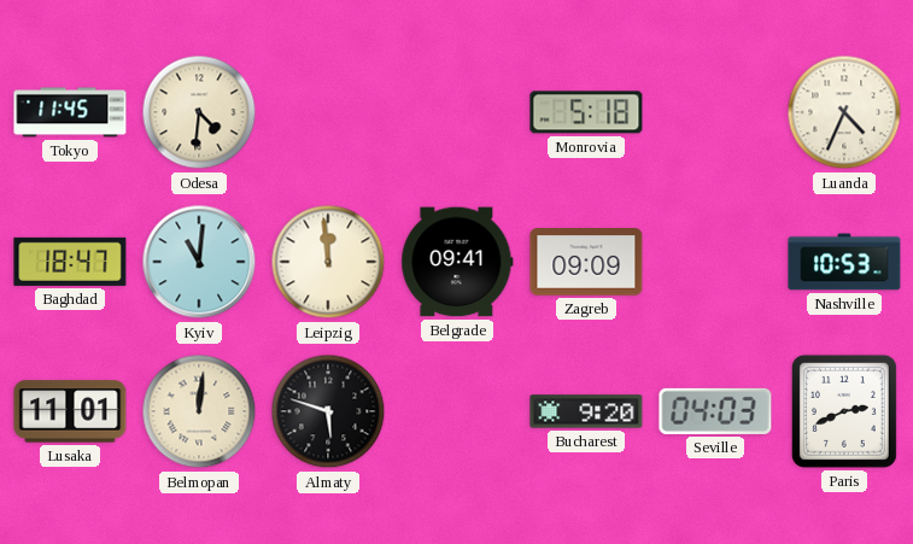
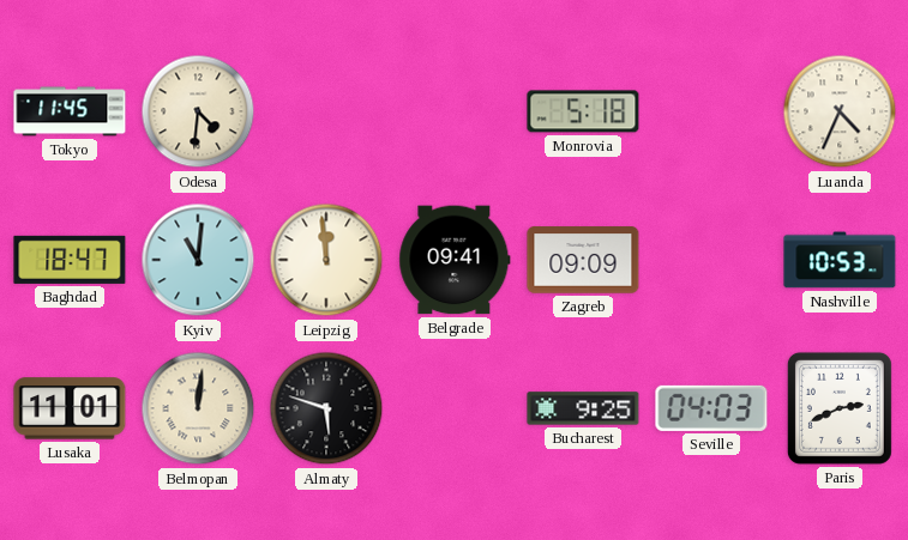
Bucharest: 9:20 -> 9:25
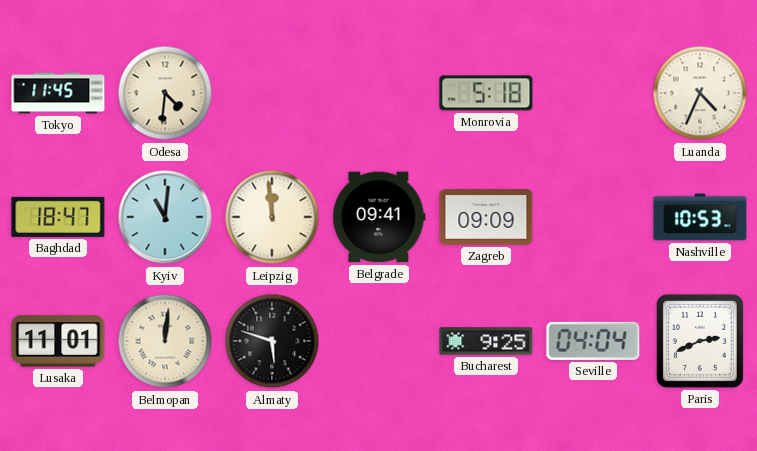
Seville: 04:03 -> 04:04
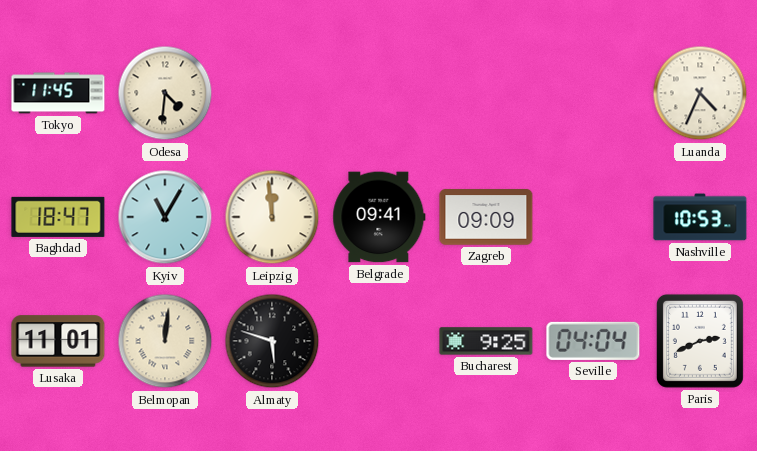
Monrovia: 5:18 -> none
Kyiv: 11:01 -> 11:05
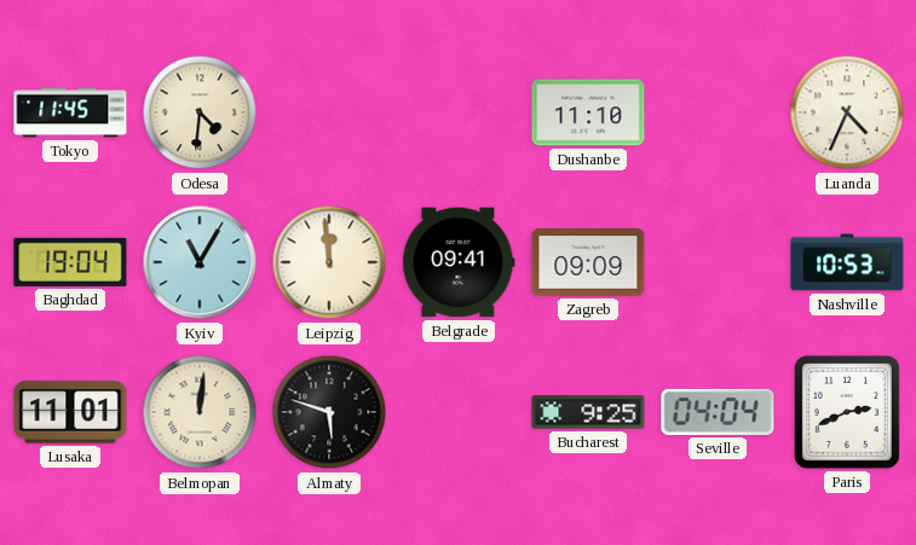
Dushanbe: none -> 11:10
Baghdad: 18:47 -> 19:04
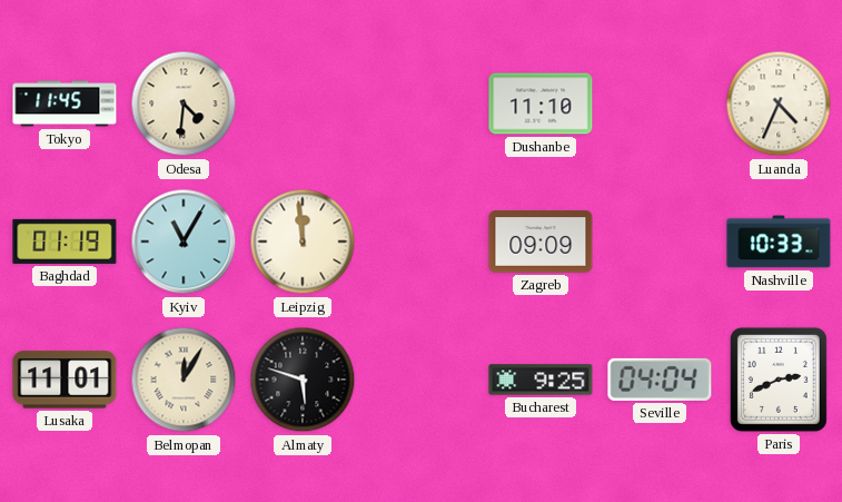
Baghdad: 19:04 -> 01:19
Belgrade: 09:41 -> none
Nashville: 10:53 -> 10:33
Belmopan: 12:01 -> 12:05
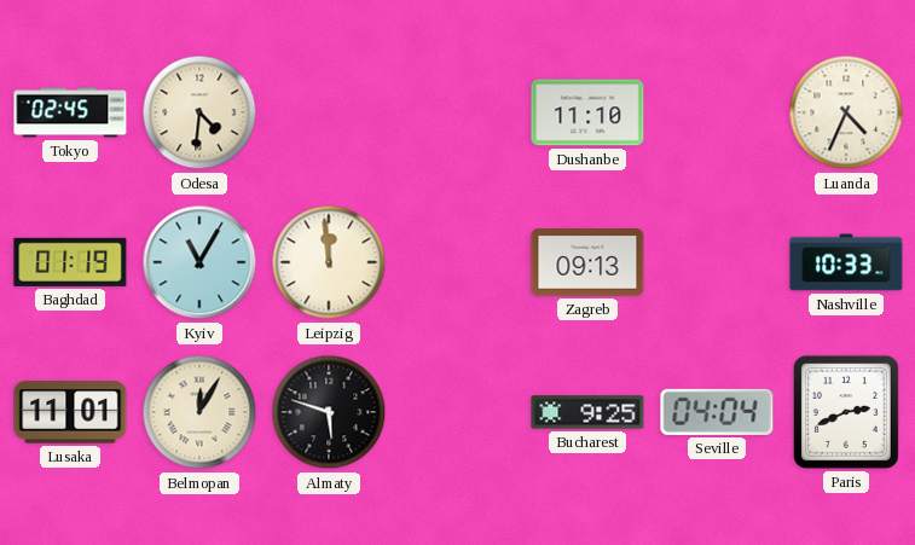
Tokyo: 11:45 -> 02:45
Zagreb: 09:09 -> 09:13
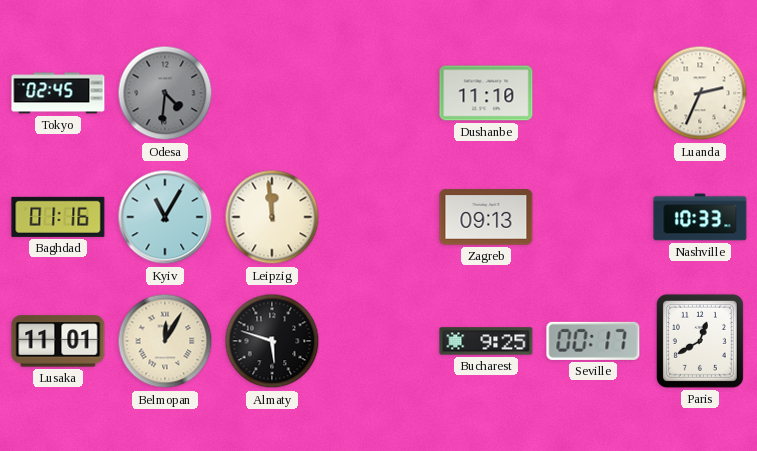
Odesa dial: cream -> grey
Luanda: 4:34 -> 2:34
Baghdad: 01:19 -> 01:16
Seville: 04:04 -> 00:17
Paris: 2:41 -> 12:40
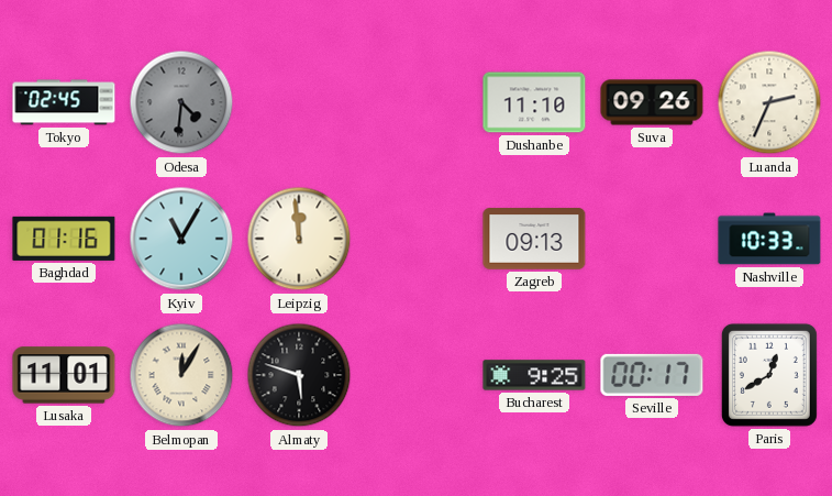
Suva: none -> 09:26
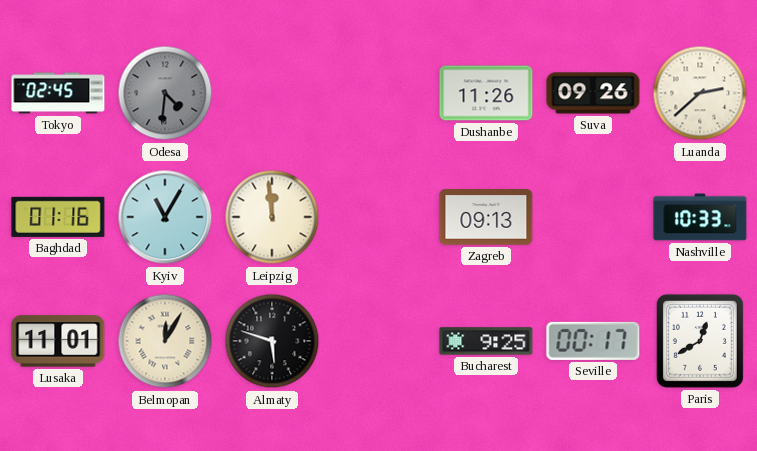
Dushanbe: 11:10 -> 11:26
Luanda: 2:34 -> 2:38
